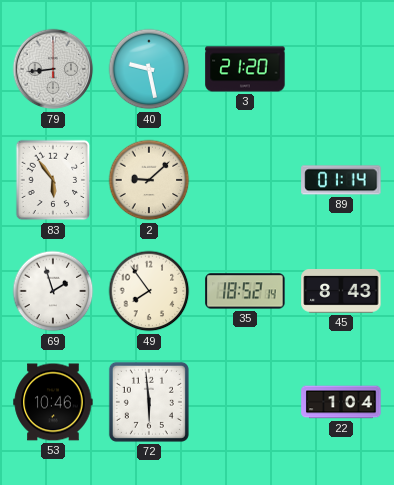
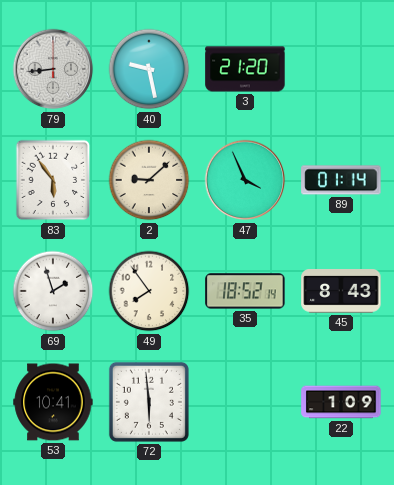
47: none -> 3:56
53: 10:46 -> 10:41
22: 1:04 -> 1:09
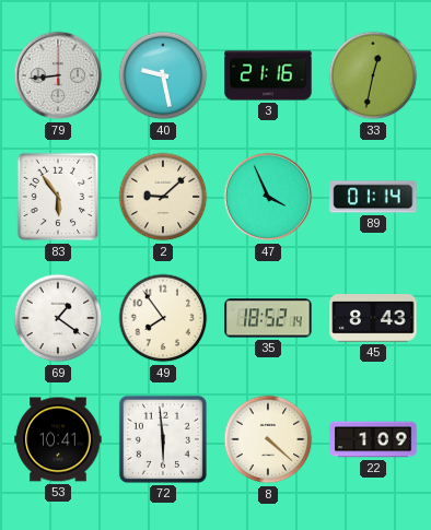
3: 21:20 -> 21:16
33: none -> 12:32
69: 1:57 -> 1:21
8: none -> 4:22
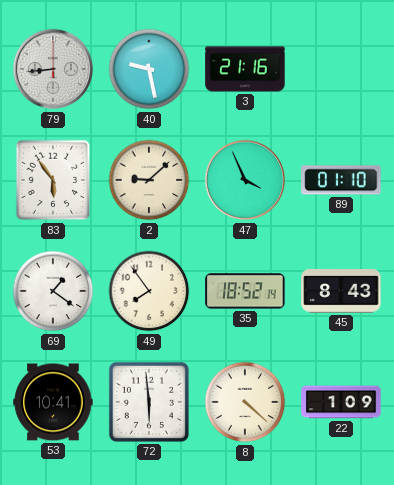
33: 12:32 -> none
89: 01:14 -> 01:10
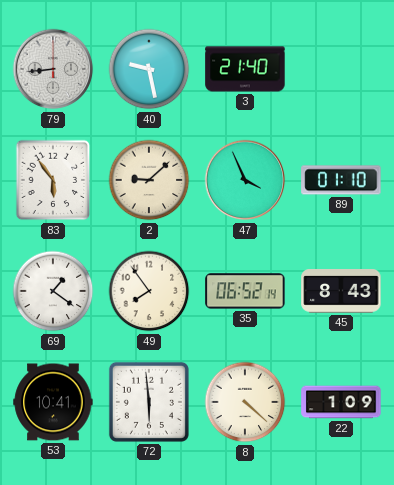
3: 21:16 -> 21:40
35: 18:52 -> 06:52
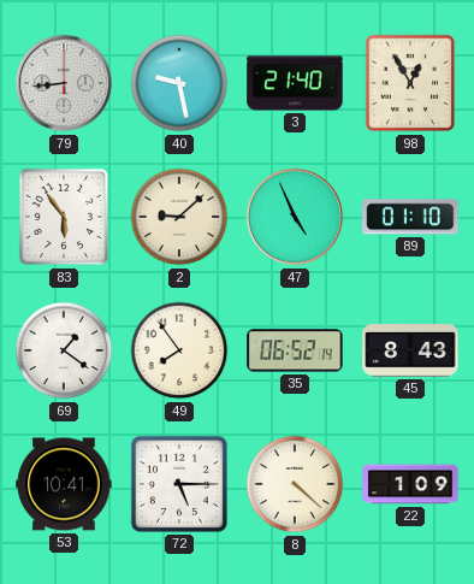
98: none -> 12:55
47: 3:56 -> 4:56
72: 5:59 -> 5:15
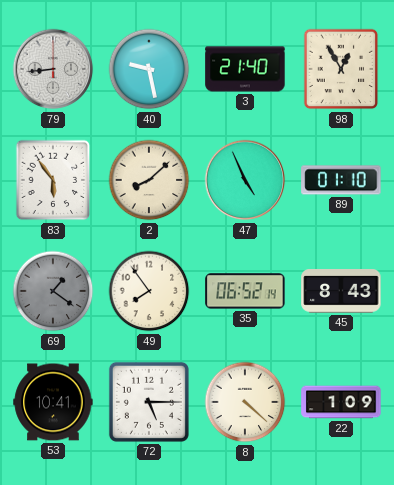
2: 9:08 -> 8:08
69 dial: white -> grey
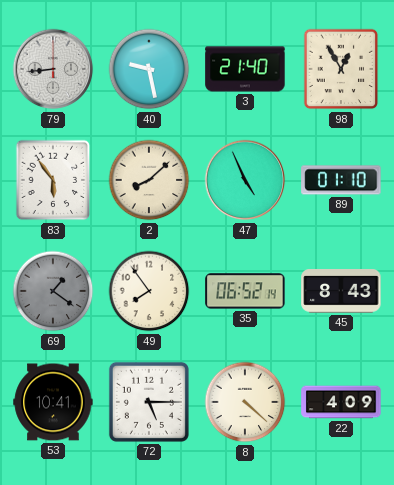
22: 1:09 -> 4:09
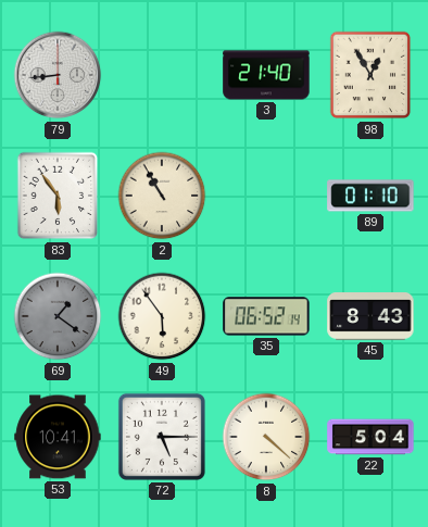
40: 9:28 -> none
2: 8:08 -> 10:55
47: 4:56 -> none
49: 7:54 -> 5:54
22: 4:09 -> 5:04
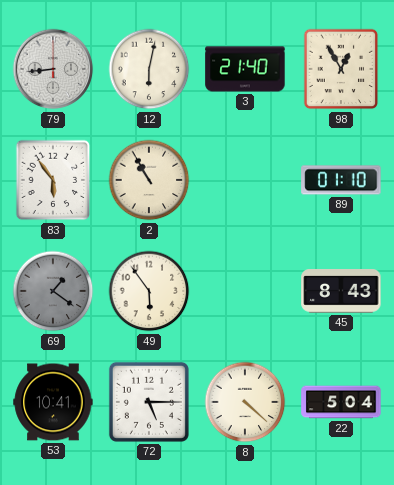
12: none -> 6:02
35: 06:52 -> none
